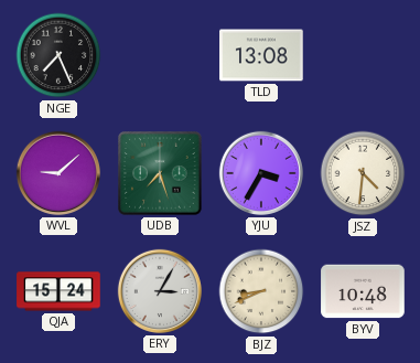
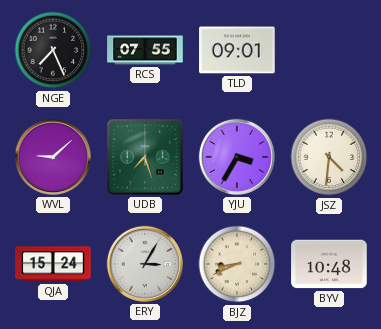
RCS: none -> 07:55
TLD: 13:08 -> 09:01
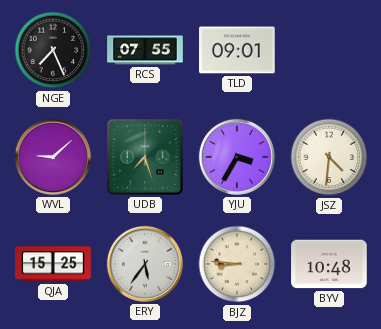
QJA: 15:24 -> 15:25
ERY: 3:05 -> 5:36
BJZ: 8:41 -> 8:46
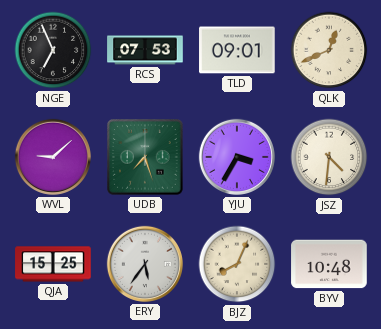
NGE: 7:26 -> 6:56
RCS: 07:55 -> 07:53
QLK: none -> 12:41
BJZ: 8:46 -> 8:04
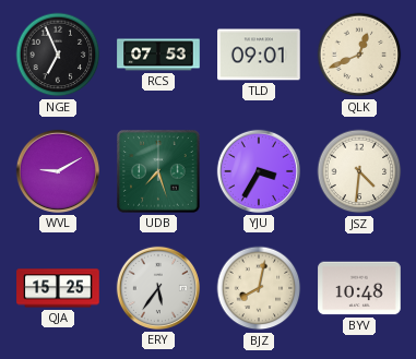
WVL: 9:08 -> 9:10
BJZ: 8:04 -> 8:02
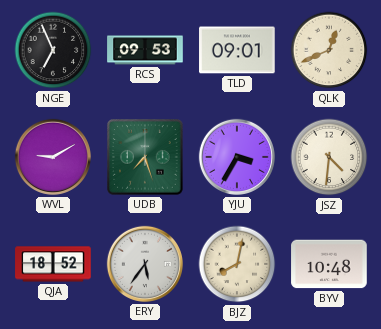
RCS: 07:53 -> 09:53
QJA: 15:25 -> 18:52
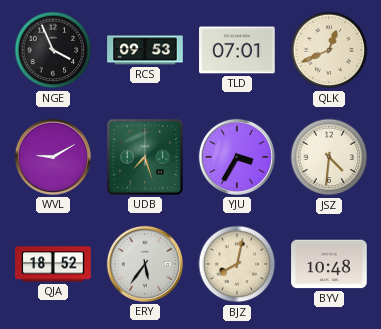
NGE: 6:56 -> 3:56
TLD: 09:01 -> 07:01
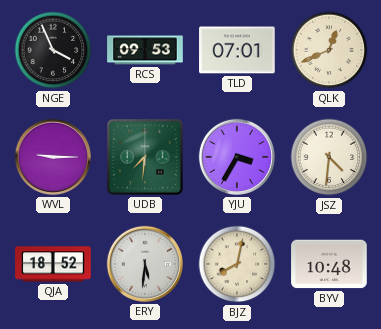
WVL: 9:10 -> 9:15
UDB: 7:27 -> 7:31
ERY: 5:36 -> 5:31
